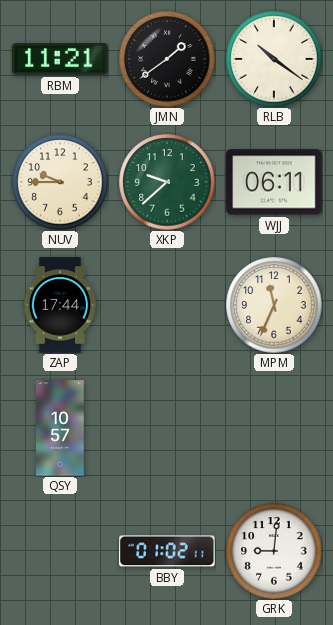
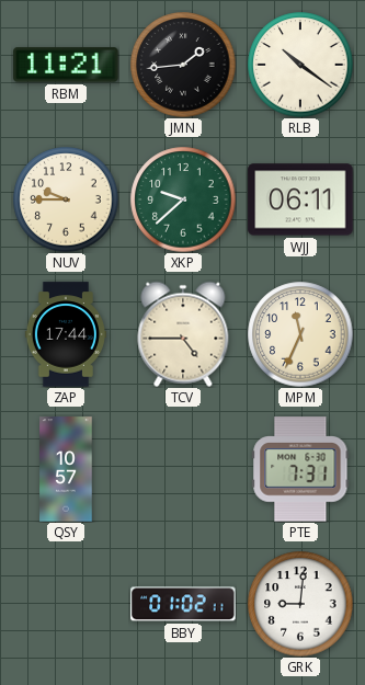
JMN: 1:39 -> 1:44
TCV: none -> 4:45
PTE: none -> 7:31
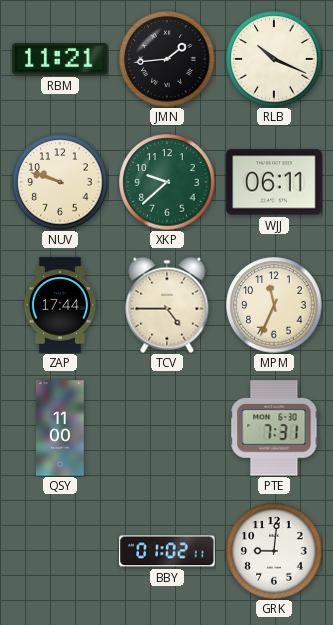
RLB: 10:21 -> 10:19
NUV: 9:45 -> 9:48
QSY: 10:57 -> 11:00
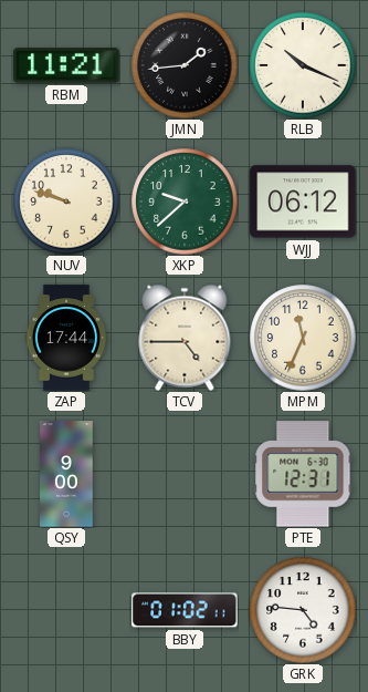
WJJ: 06:11 -> 06:12
QSY: 11:00 -> 9:00
PTE: 7:31 -> 12:31
GRK: 9:01 -> 4:46
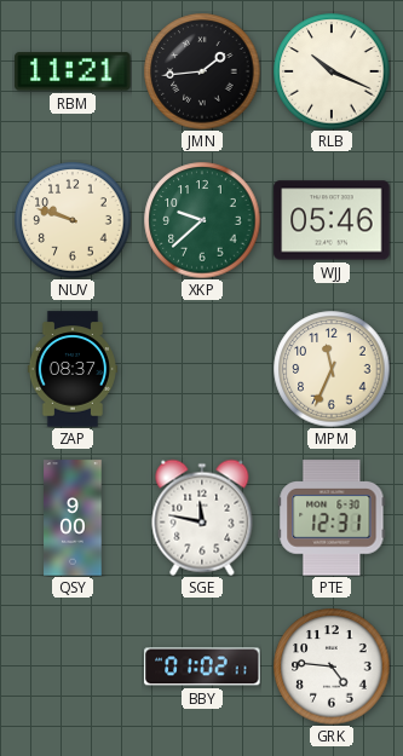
WJJ: 06:12 -> 05:46
ZAP: 17:44 -> 08:37
TCV: 4:45 -> none
SGE: none -> 11:47
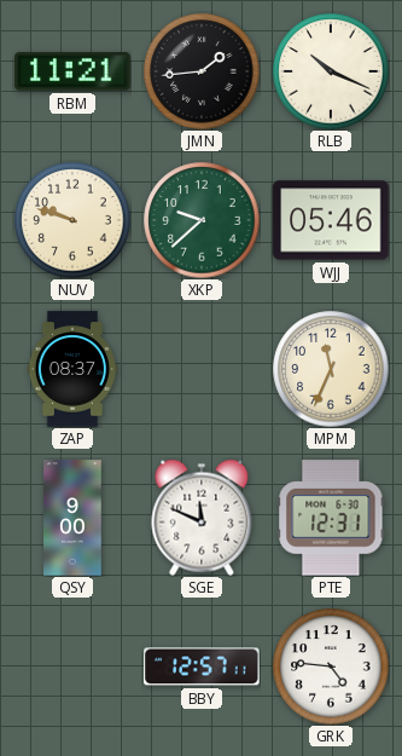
SGE: 11:47 -> 11:49
BBY: 01:02 -> 12:57
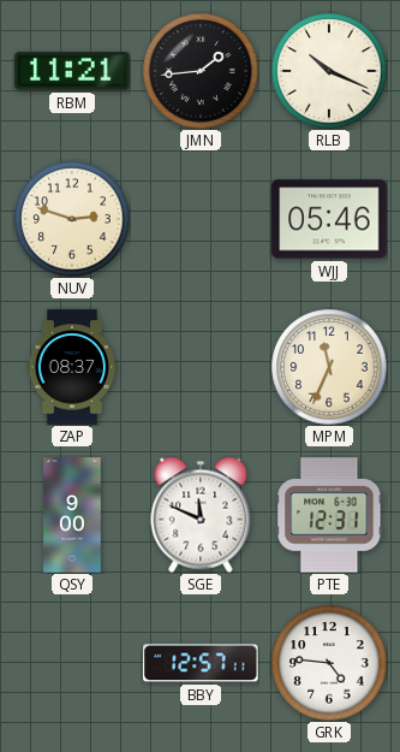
NUV: 9:48 -> 2:48
XKP: 9:38 -> none
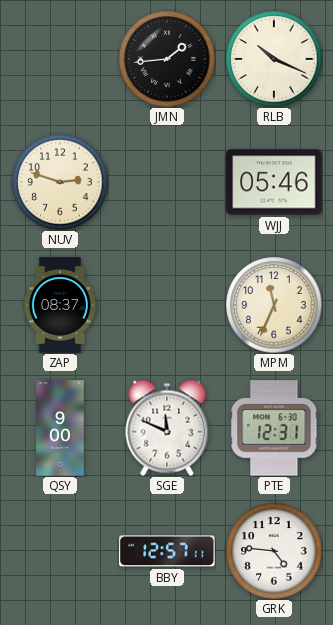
RBM: 11:21 -> none
